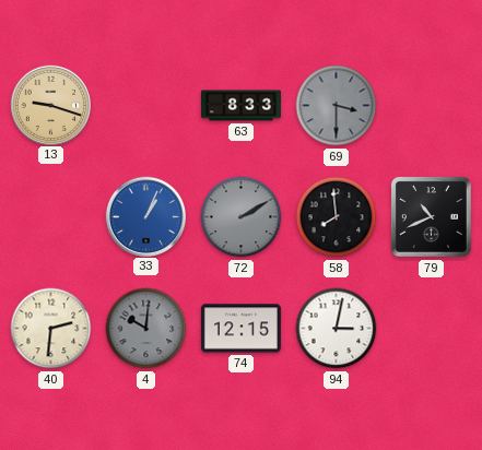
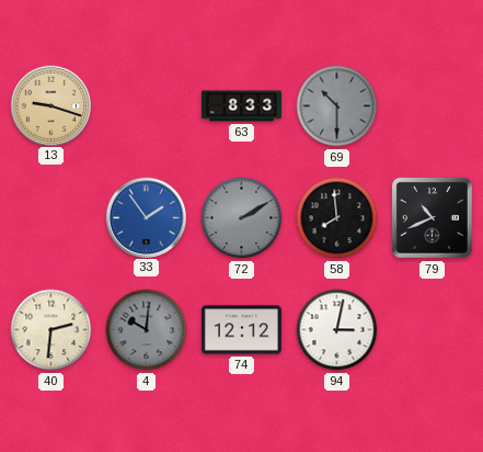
69: 3:30 -> 10:30
33: 1:04 -> 1:54
74: 12:15 -> 12:12
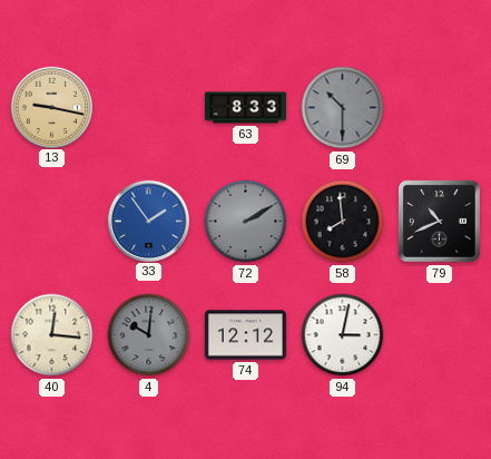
13: 9:18 -> 9:17
40: 2:31 -> 12:16
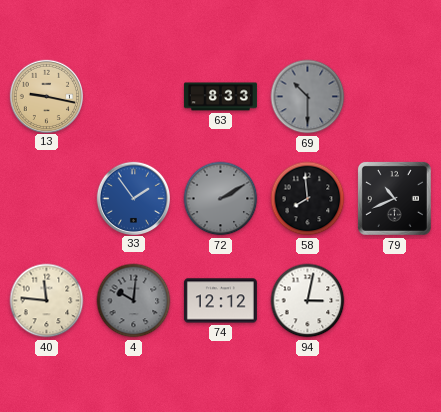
40: 12:16 -> 11:46
